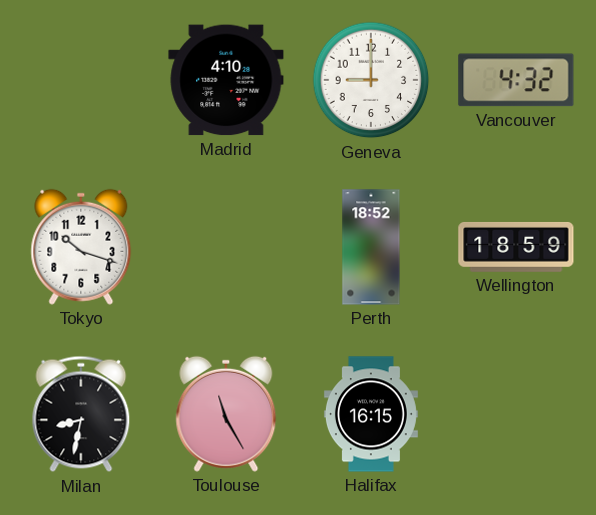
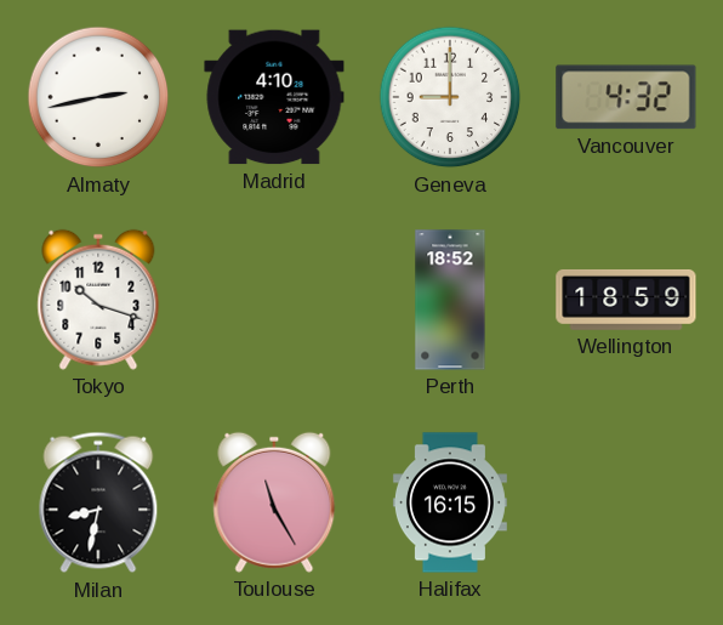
Almaty: none -> 2:43
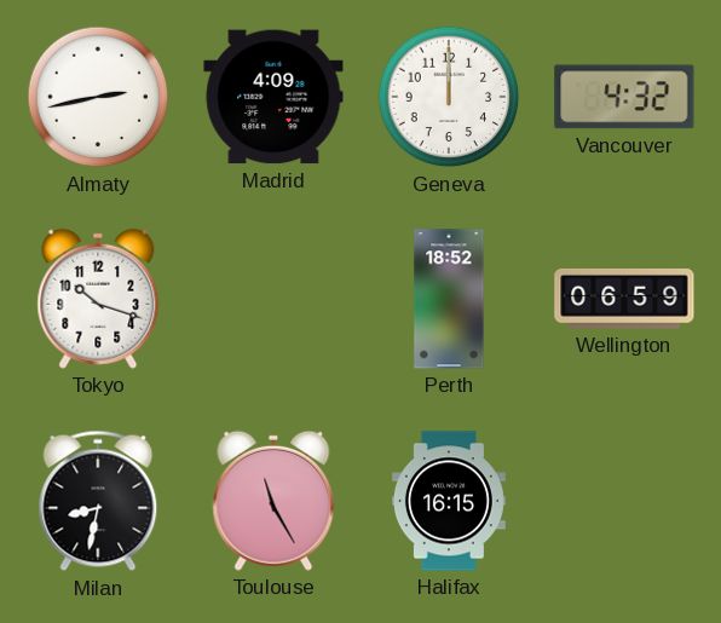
Madrid: 4:10 -> 4:09
Geneva: 9:00 -> 12:00
Wellington: 18:59 -> 06:59
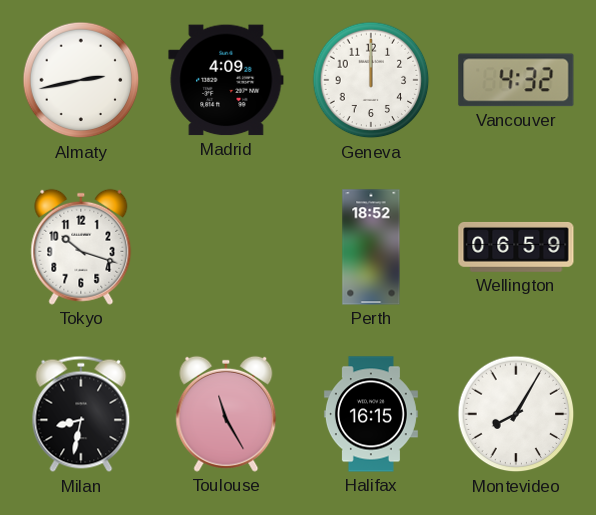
Montevideo: none -> 8:05
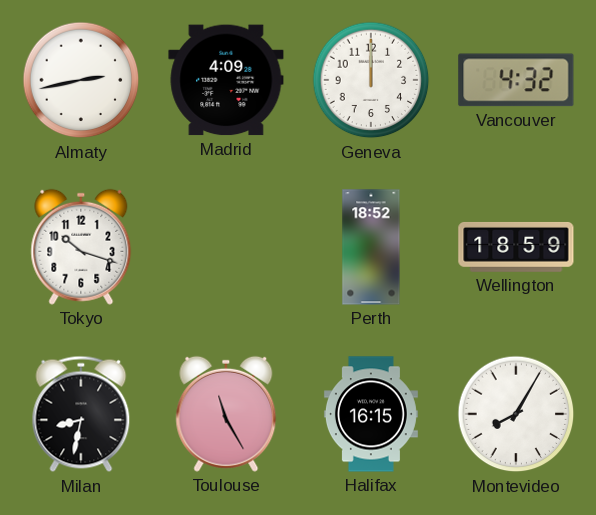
Wellington: 06:59 -> 18:59
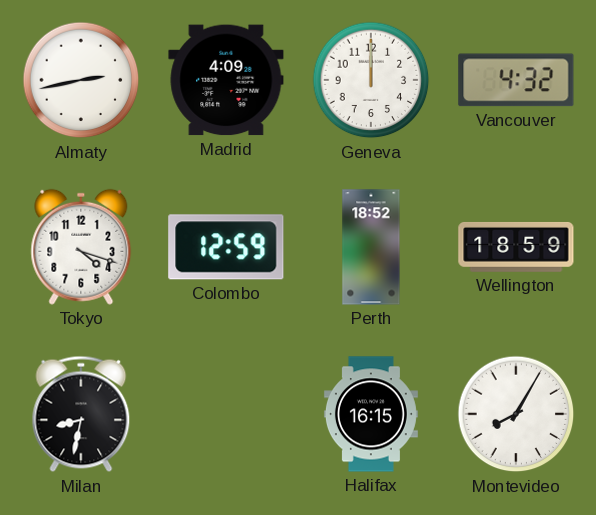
Tokyo: 10:18 -> 4:18
Colombo: none -> 12:59
Toulouse: 11:25 -> none
